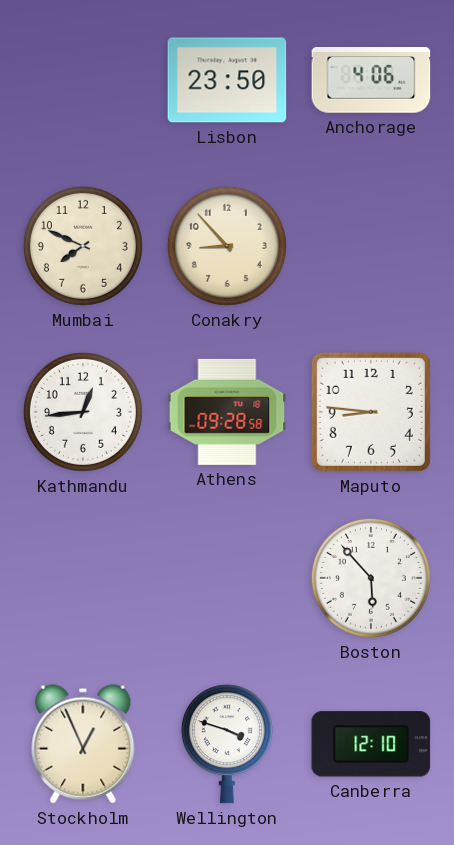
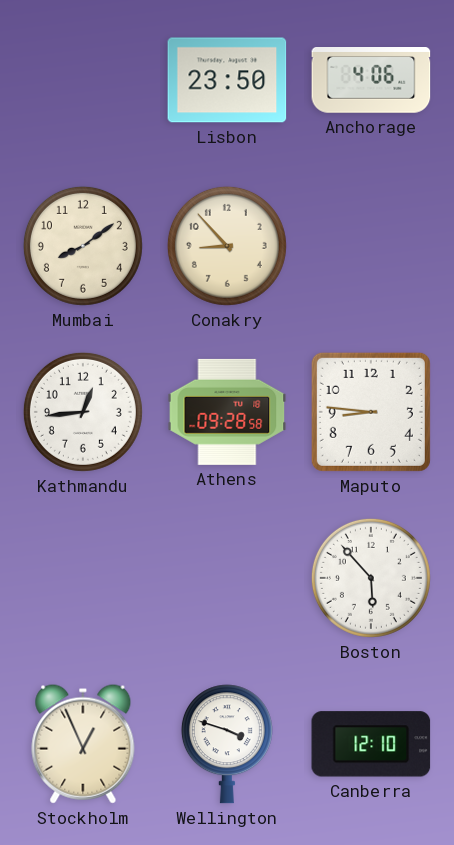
Mumbai: 7:49 -> 8:09
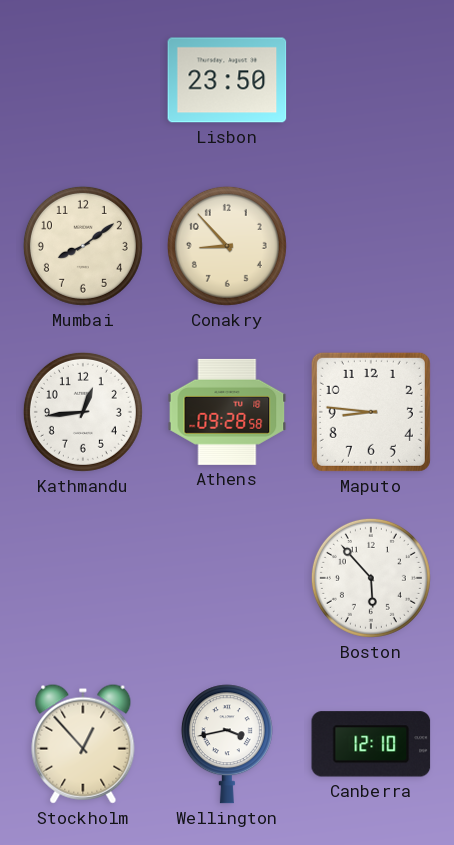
Anchorage: 4:06 -> none
Stockholm: 12:56 -> 12:53
Wellington: 3:48 -> 3:43
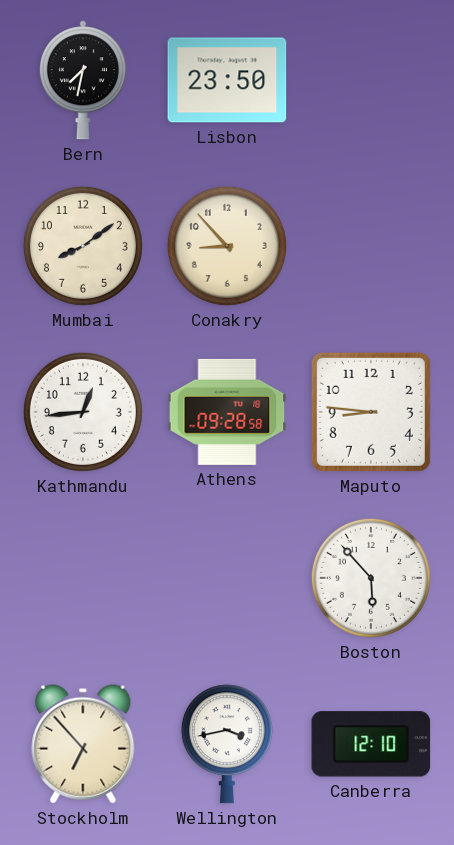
Bern: none -> 7:32
Stockholm: 12:53 -> 6:53
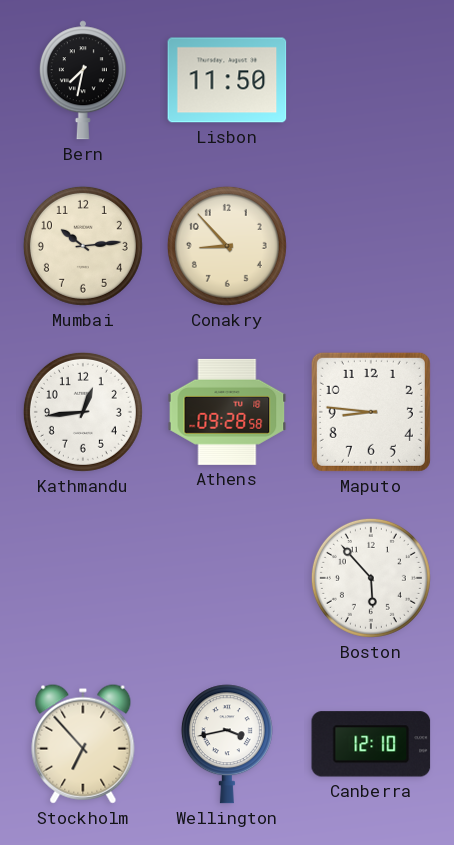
Lisbon: 23:50 -> 11:50
Mumbai: 8:09 -> 10:14
